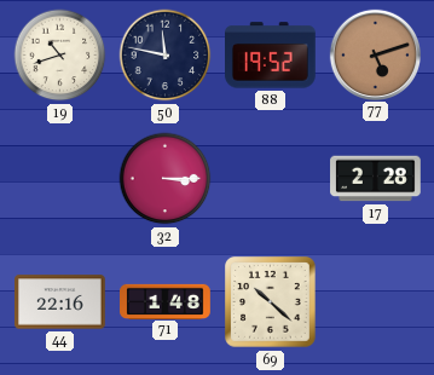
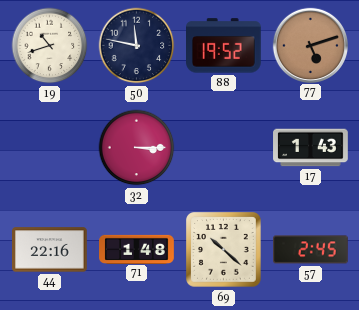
17: 2:28 -> 1:43
57: none -> 2:45
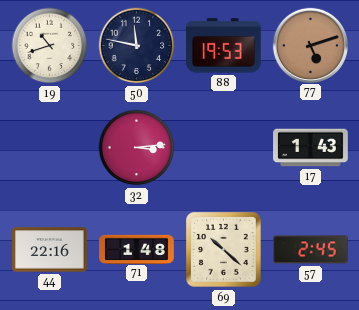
88: 19:52 -> 19:53
32: 3:15 -> 3:14
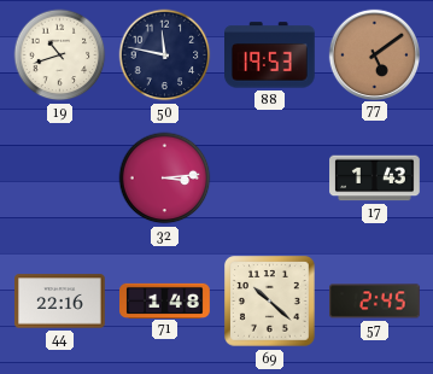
77: 5:12 -> 5:09
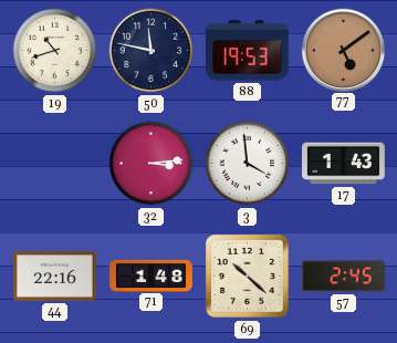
3: none -> 3:59
